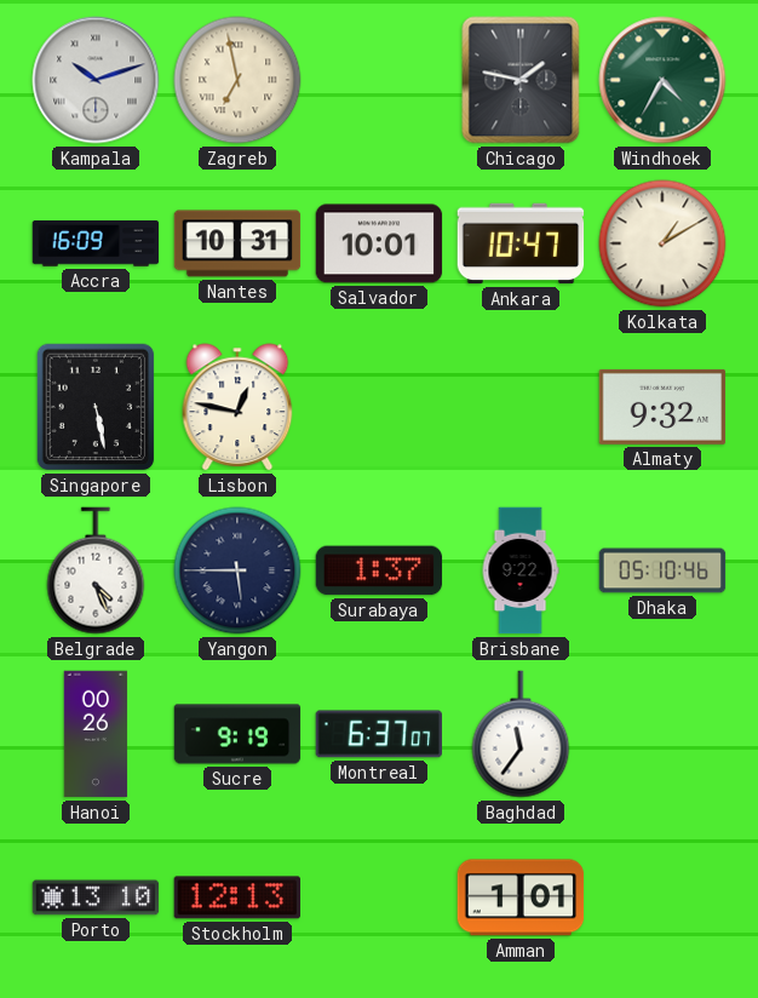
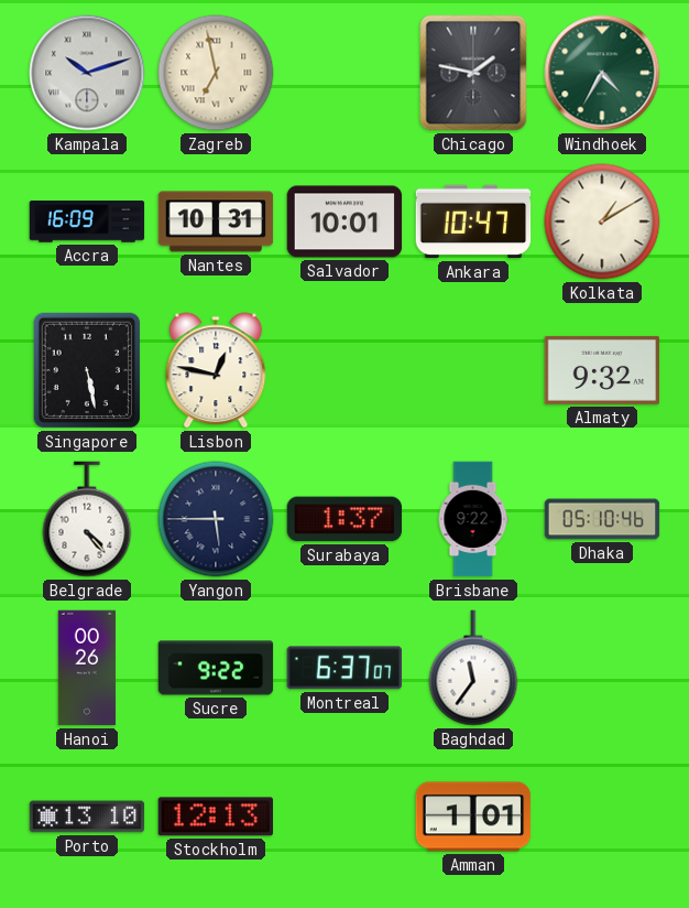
Belgrade: 4:26 -> 4:23
Sucre: 9:19 -> 9:22
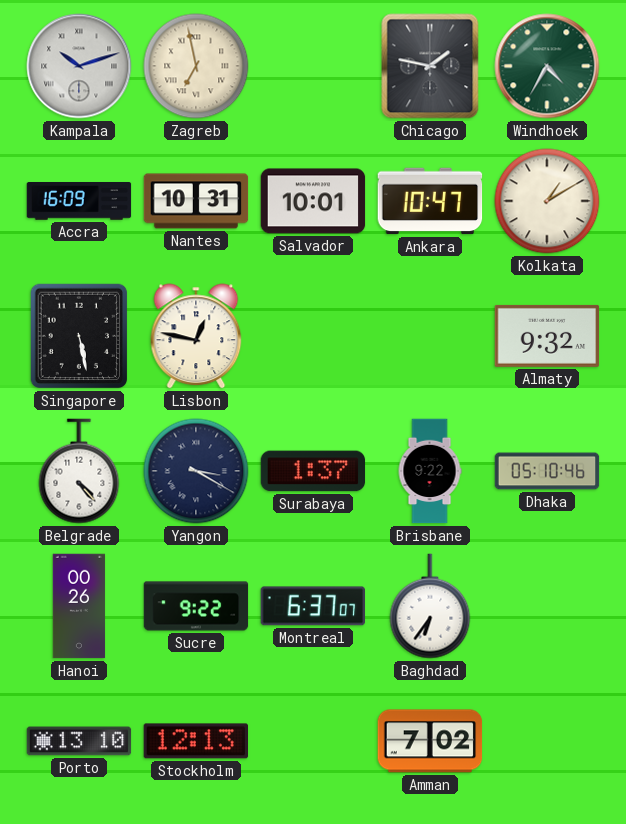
Yangon: 5:45 -> 3:20
Baghdad: 11:36 -> 6:36
Amman: 1:01 -> 7:02
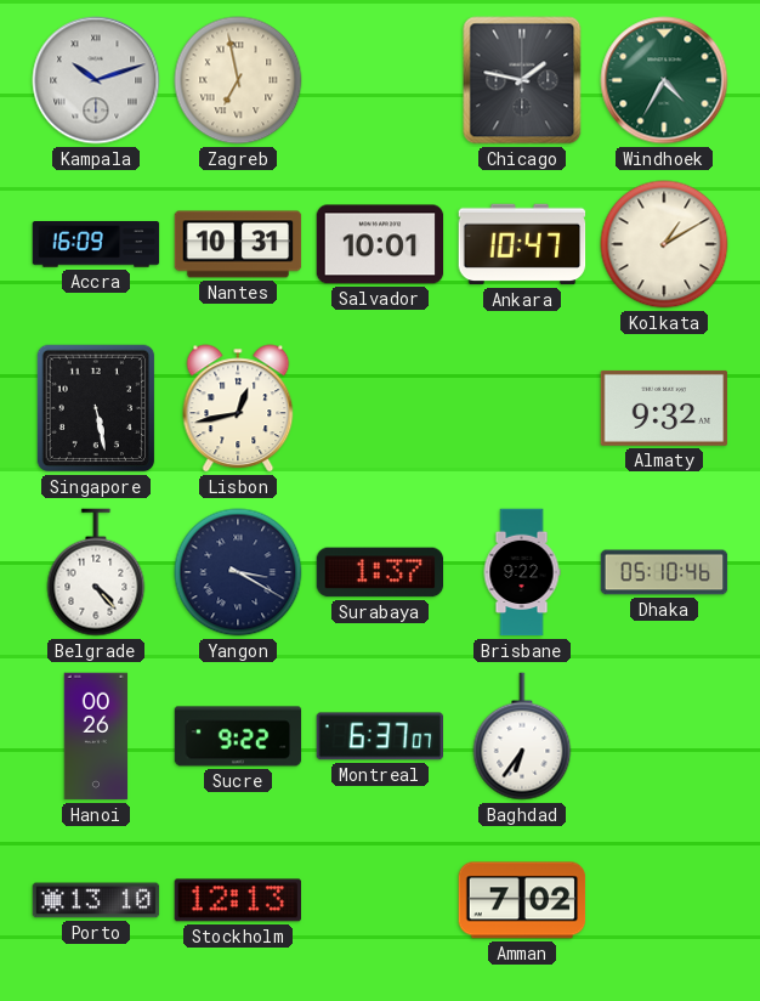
Lisbon: 12:47 -> 12:43
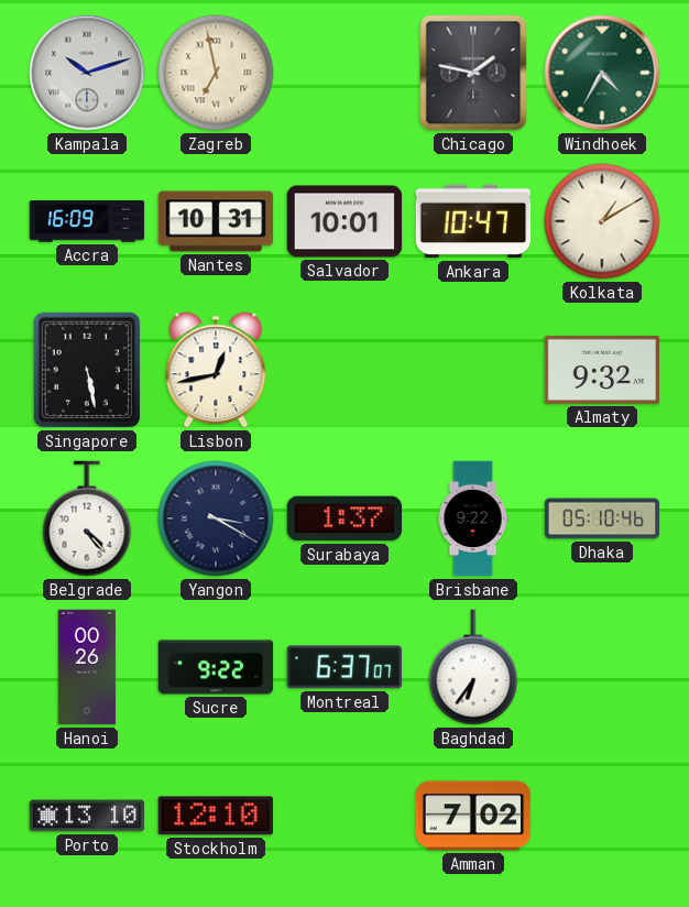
Stockholm: 12:13 -> 12:10
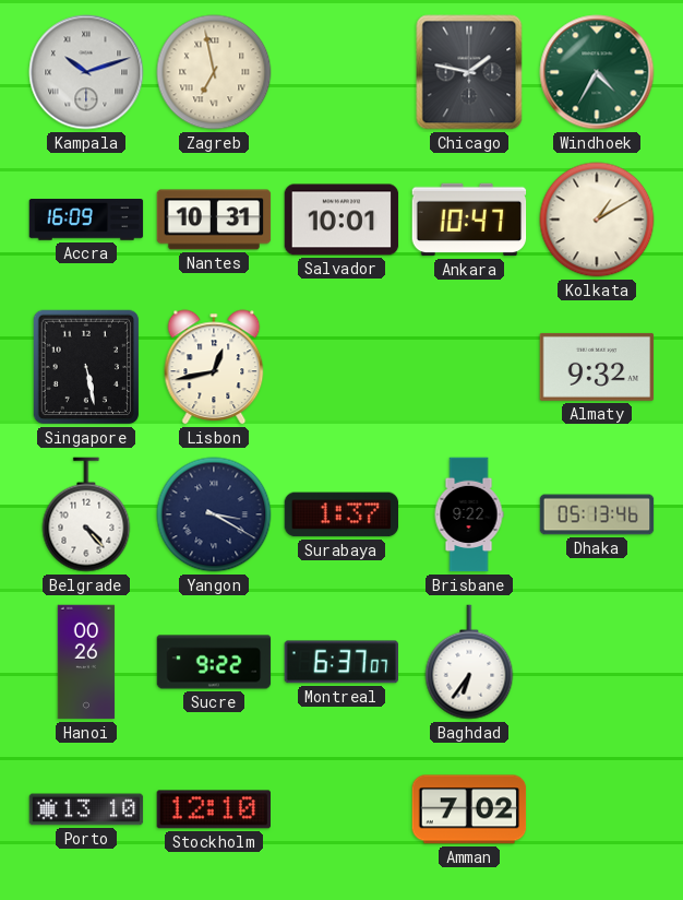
Dhaka: 05:10 -> 05:13
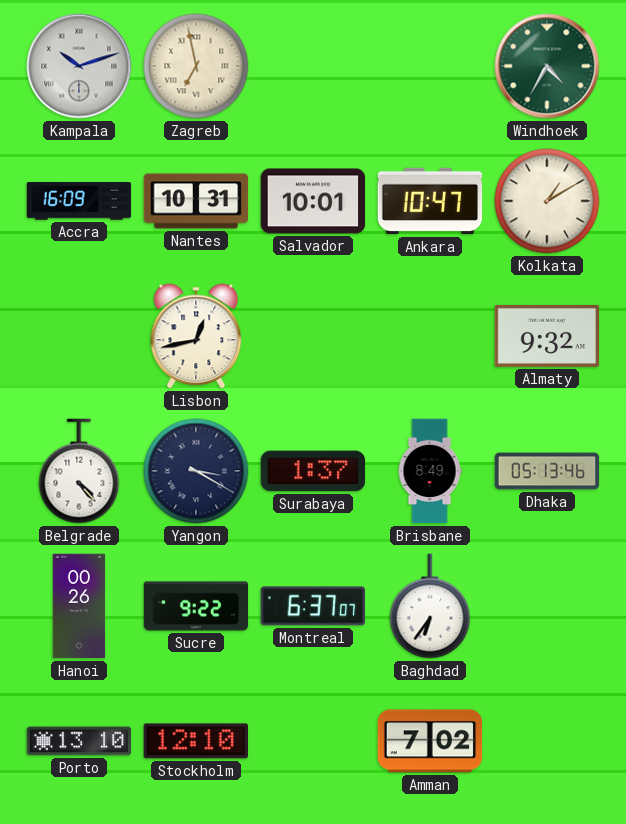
Chicago: 1:47 -> none
Singapore: 5:28 -> none
Brisbane: 9:22 -> 8:49
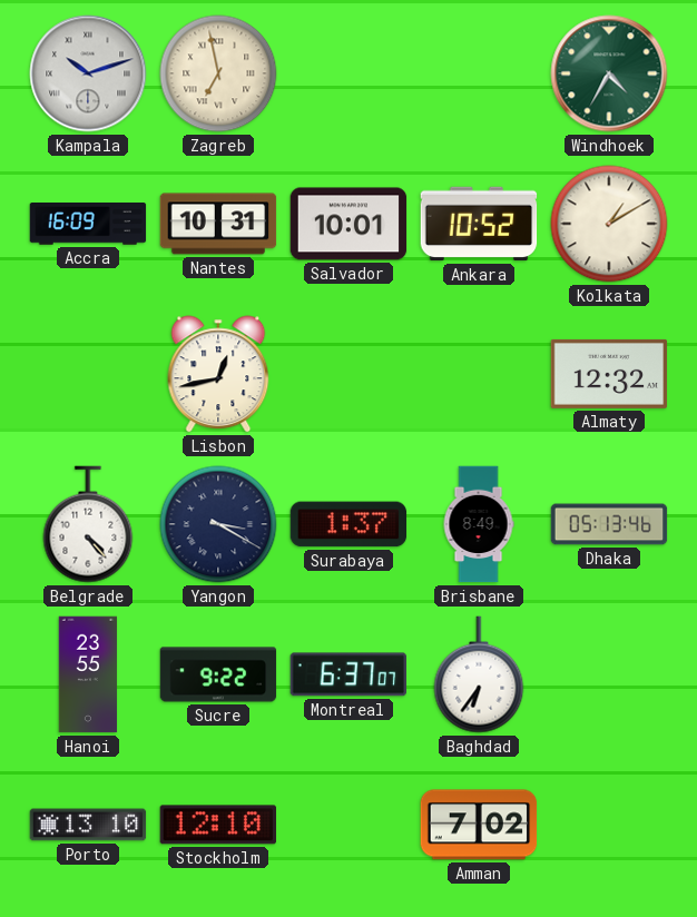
Ankara: 10:47 -> 10:52
Almaty: 9:32 -> 12:32
Hanoi: 00:26 -> 23:55
